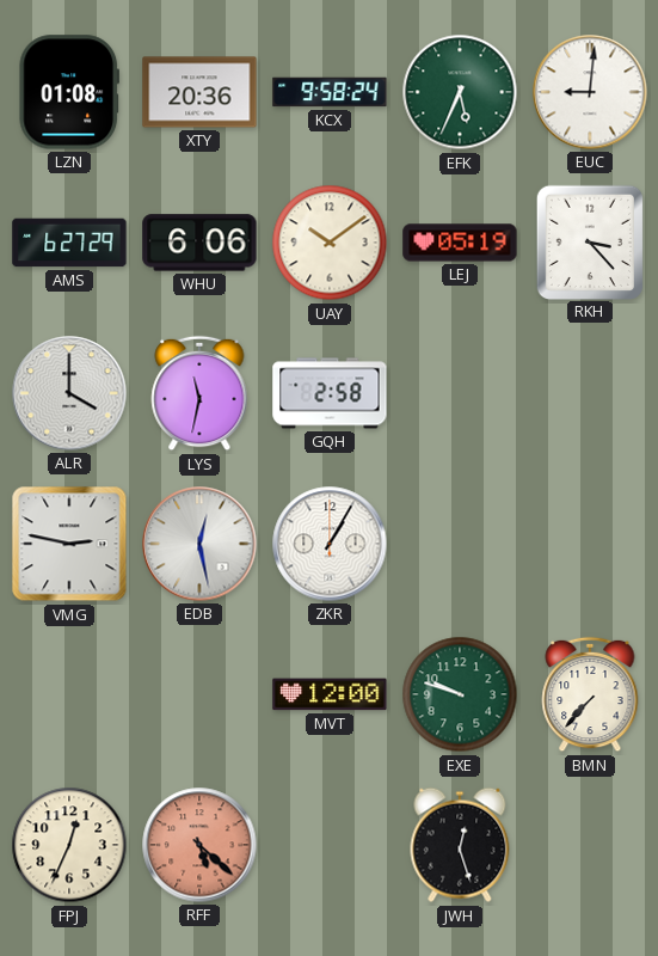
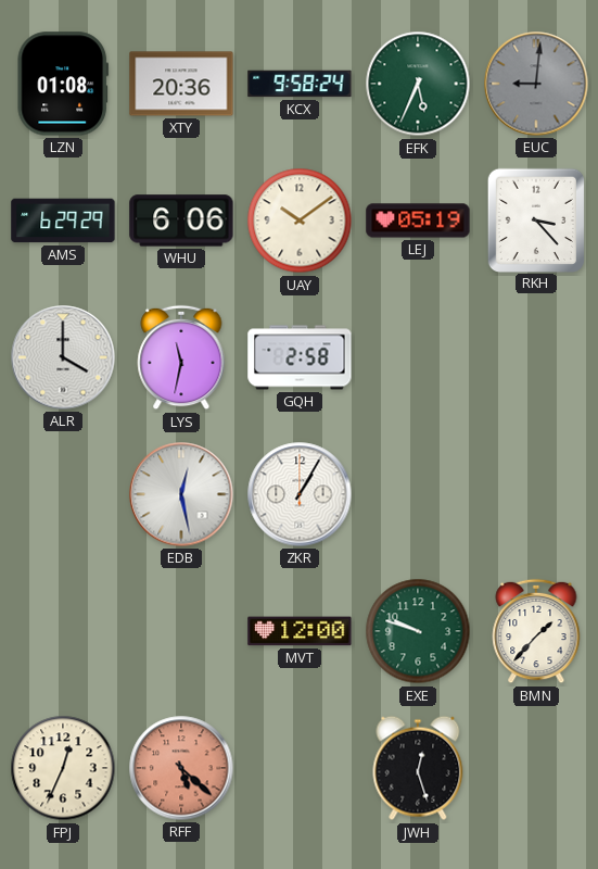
EUC dial: white -> grey
AMS: 6:27 -> 6:29
VMG: 2:47 -> none
BMN: 7:37 -> 1:37
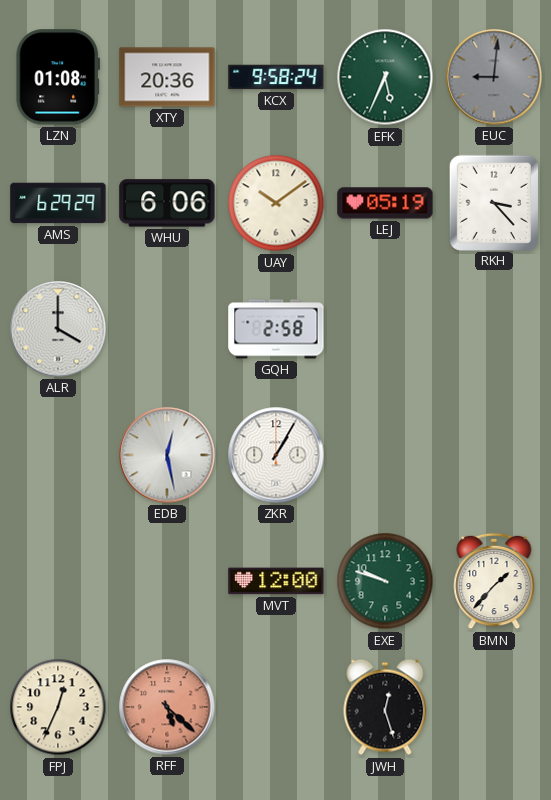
LYS: 11:32 -> none
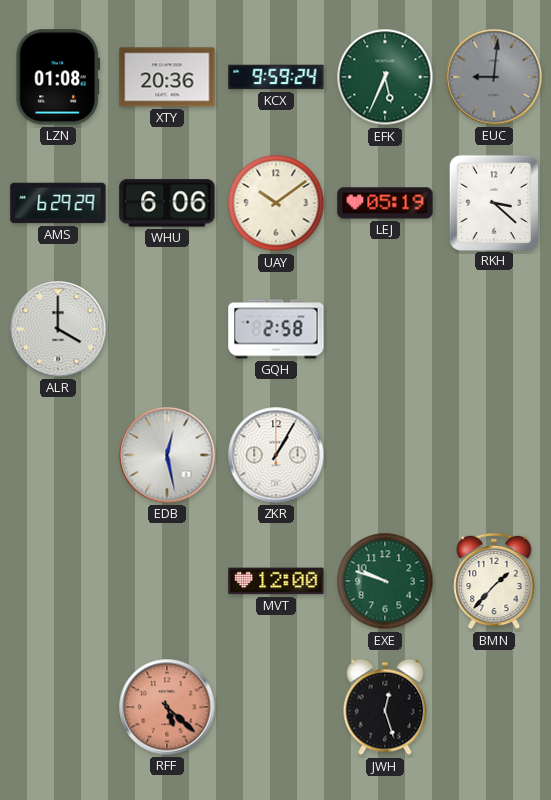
KCX: 9:58 -> 9:59
RKH: 3:23 -> 3:22
FPJ: 12:34 -> none
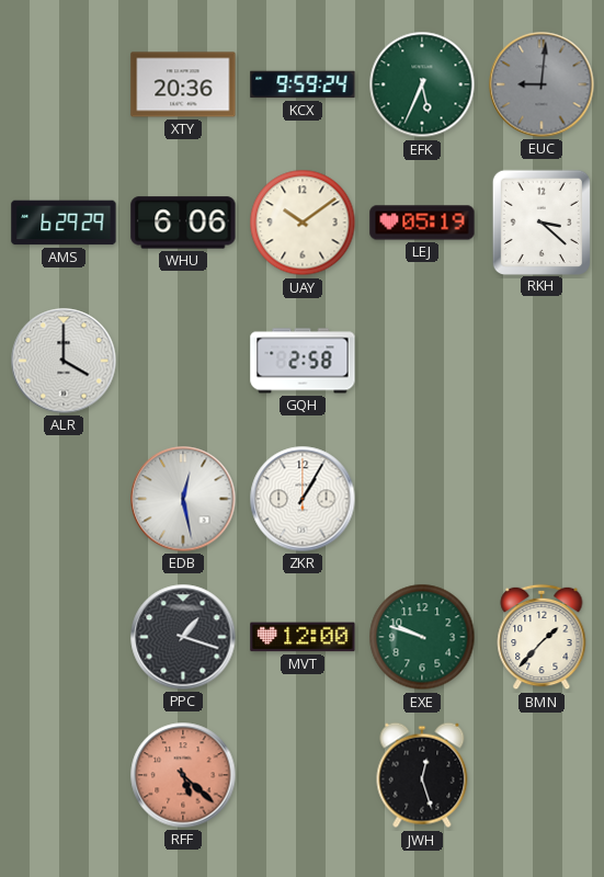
LZN: 01:08 -> none
PPC: none -> 1:18
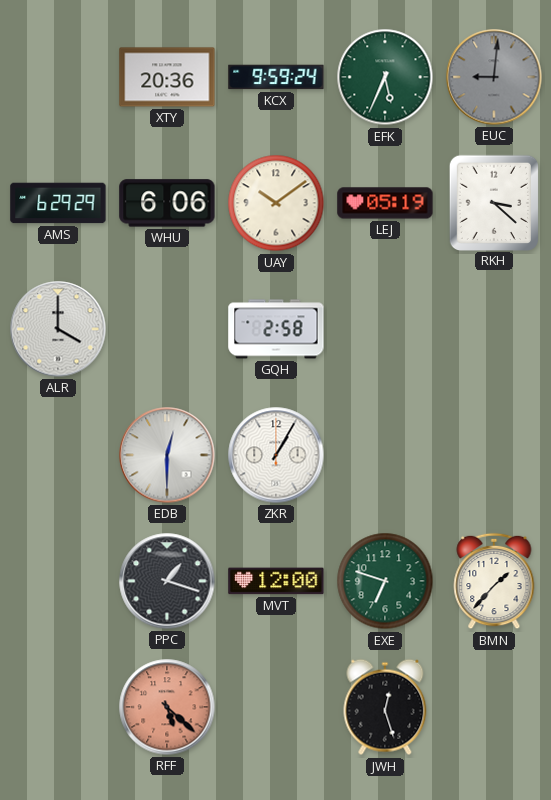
EDB: 12:28 -> 12:30
EXE: 9:48 -> 6:48
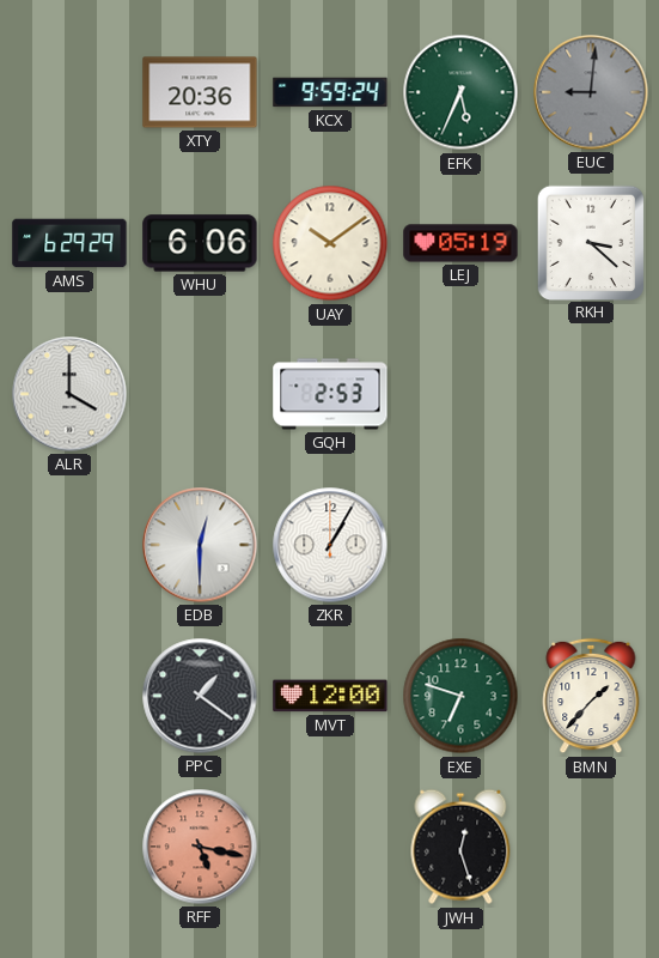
GQH: 2:58 -> 2:53
PPC: 1:18 -> 1:21
RFF: 5:22 -> 5:17
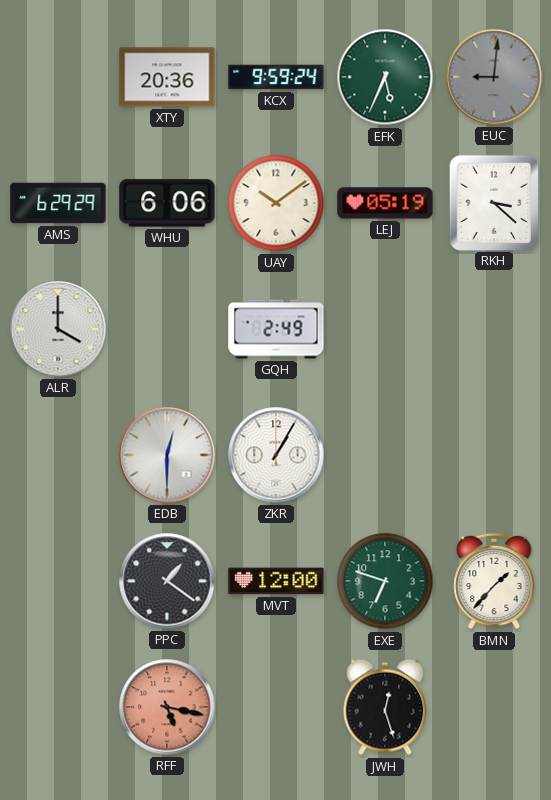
GQH: 2:53 -> 2:49
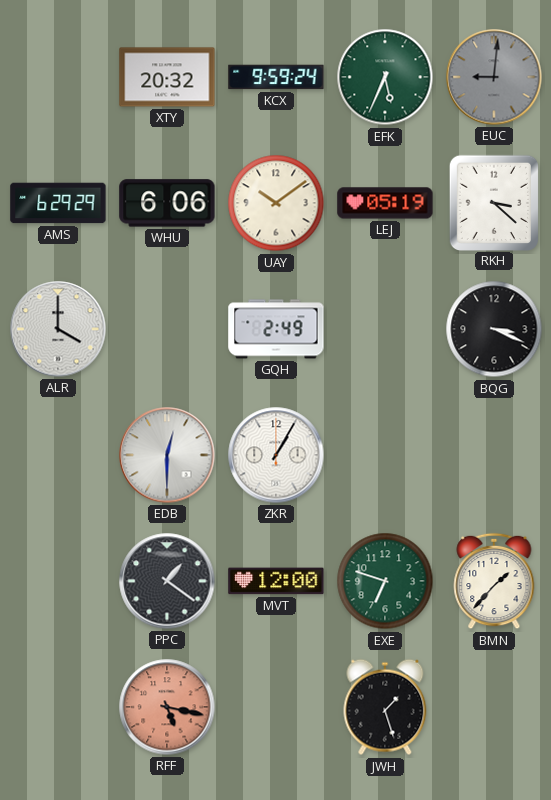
XTY: 20:36 -> 20:32
BQG: none -> 3:19
JWH: 12:27 -> 1:27
